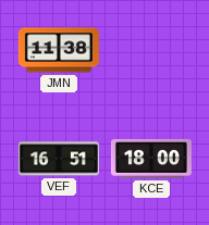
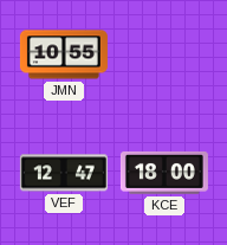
JMN: 11:38 -> 10:55
VEF: 16:51 -> 12:47
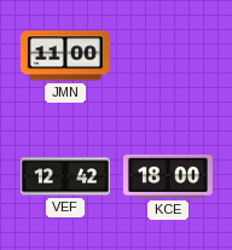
JMN: 10:55 -> 11:00
VEF: 12:47 -> 12:42
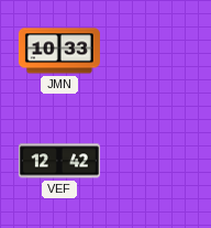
JMN: 11:00 -> 10:33
KCE: 18:00 -> none
